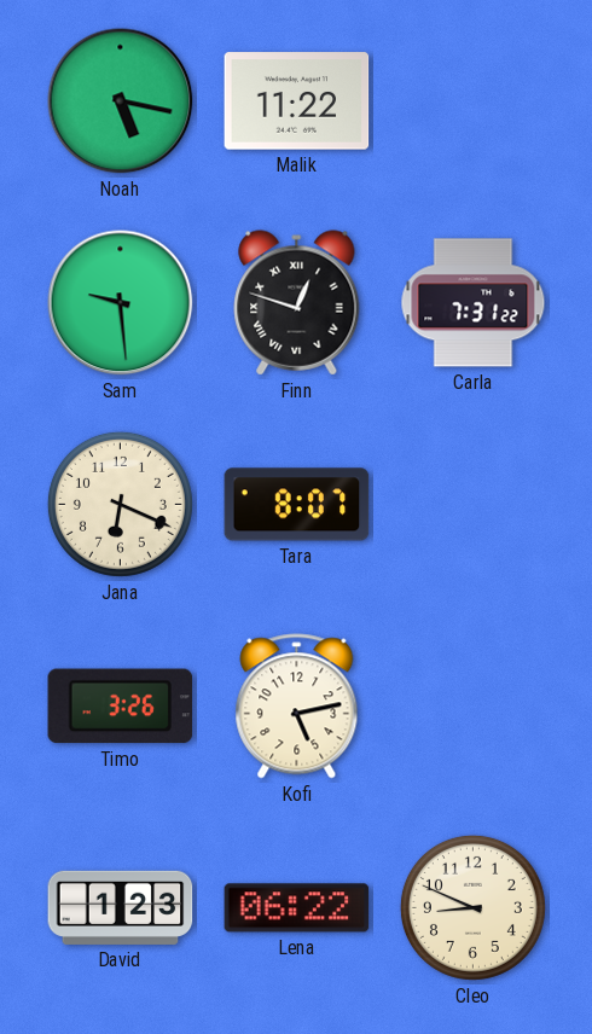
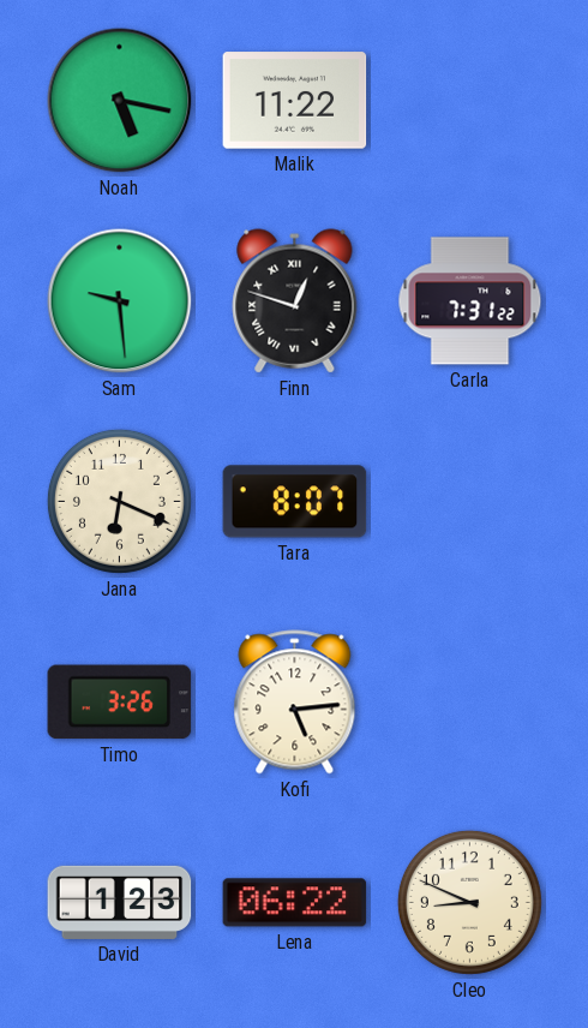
Kofi: 5:13 -> 5:14
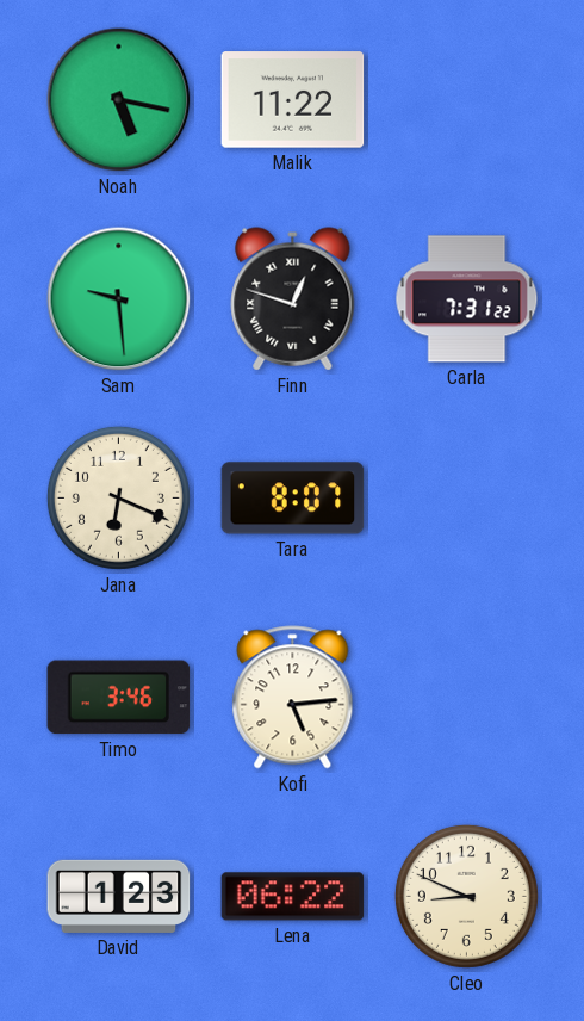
Timo: 3:26 -> 3:46
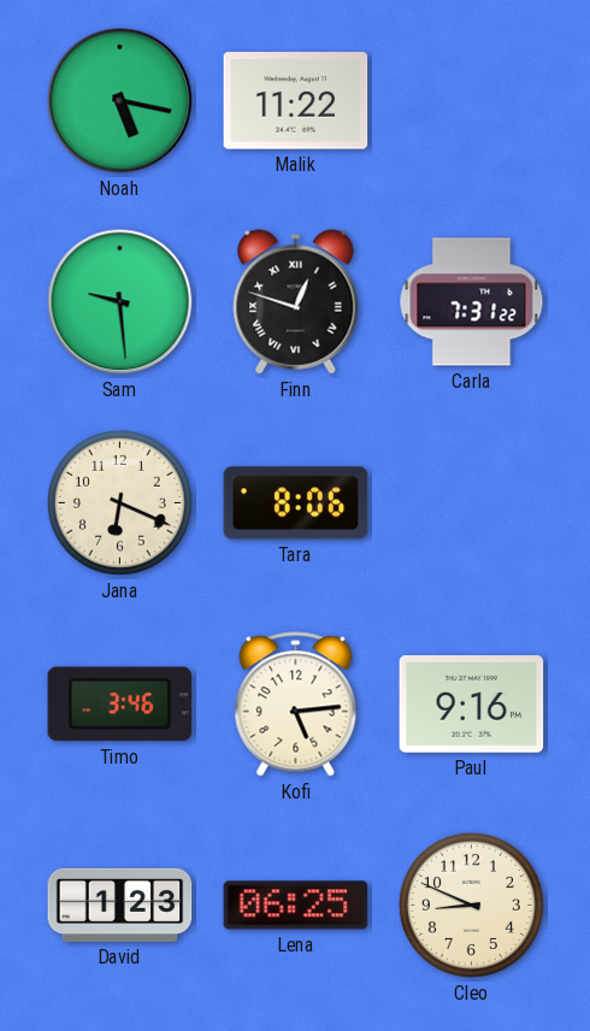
Tara: 8:07 -> 8:06
Paul: none -> 9:16
Lena: 06:22 -> 06:25
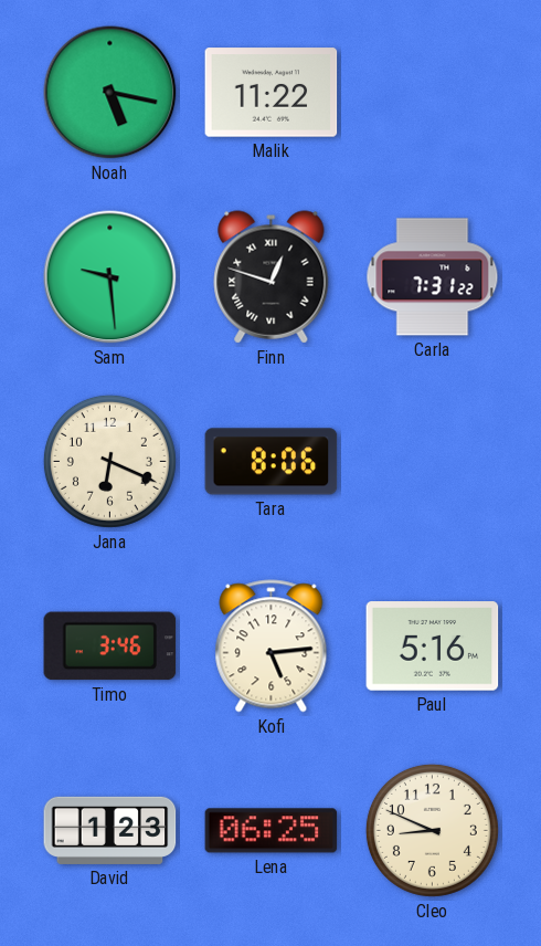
Paul: 9:16 -> 5:16
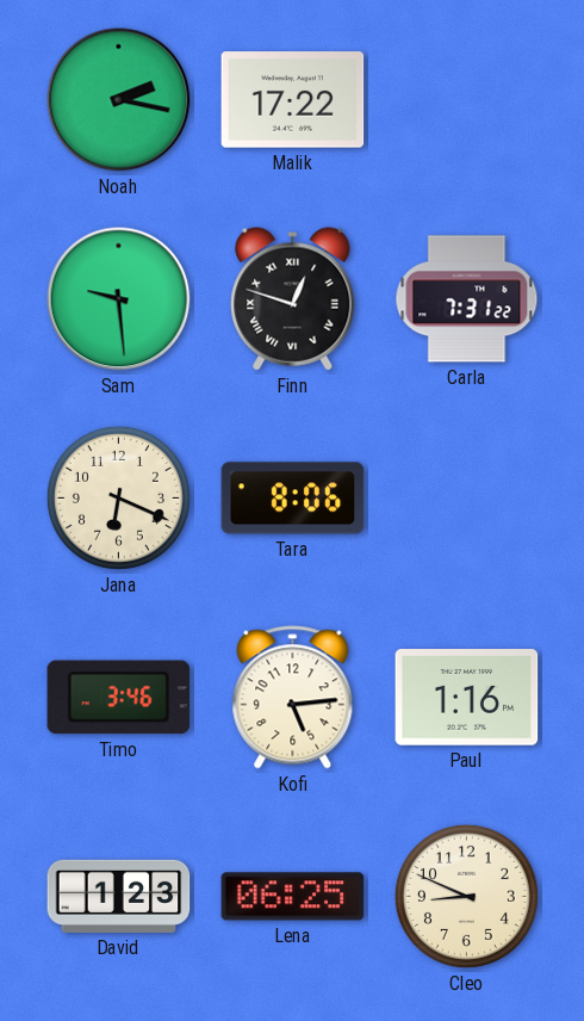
Noah: 5:17 -> 2:17
Malik: 11:22 -> 17:22
Paul: 5:16 -> 1:16
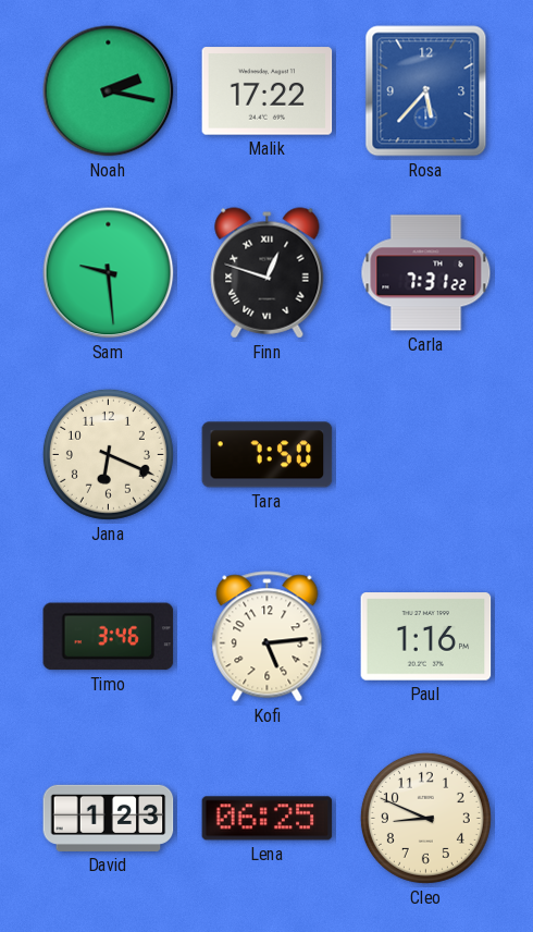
Rosa: none -> 5:37
Tara: 8:06 -> 7:50
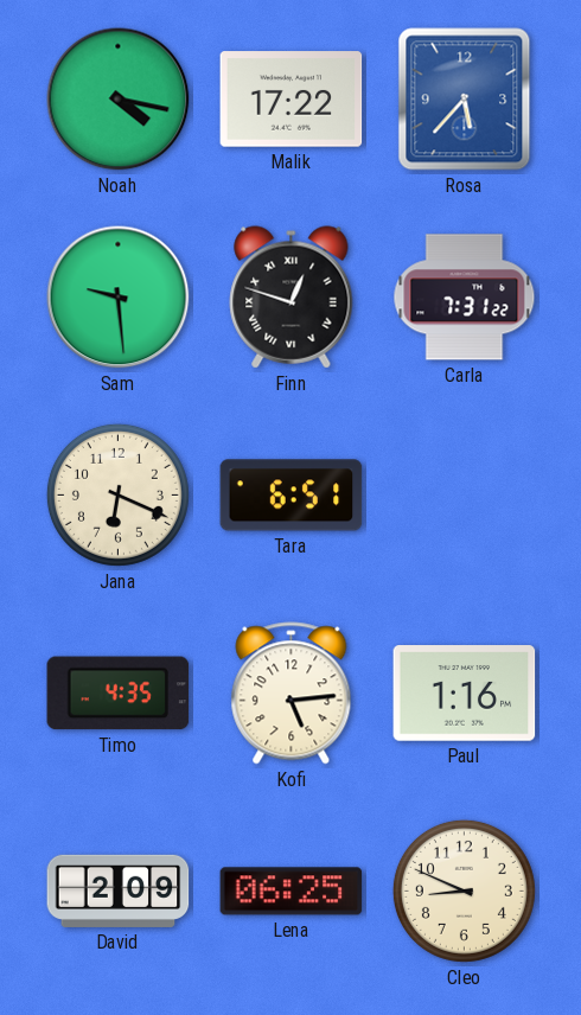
Noah: 2:17 -> 4:17
Tara: 7:50 -> 6:51
Timo: 3:46 -> 4:35
David: 1:23 -> 2:09
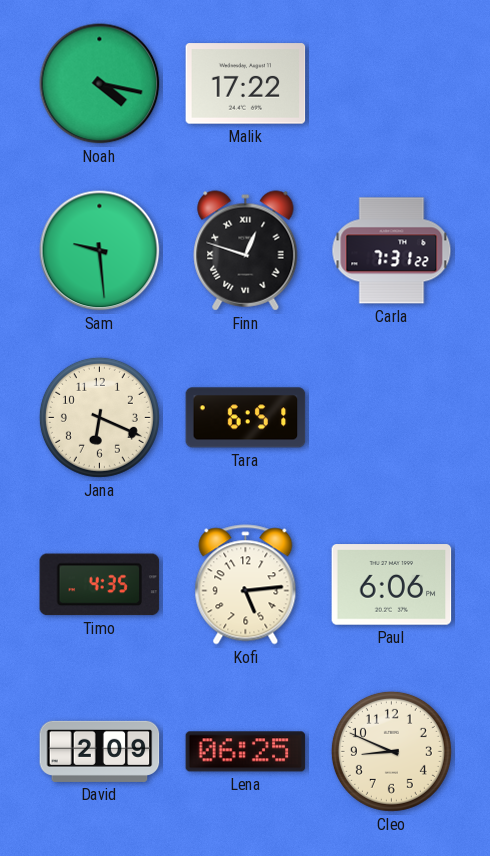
Rosa: 5:37 -> none
Paul: 1:16 -> 6:06
